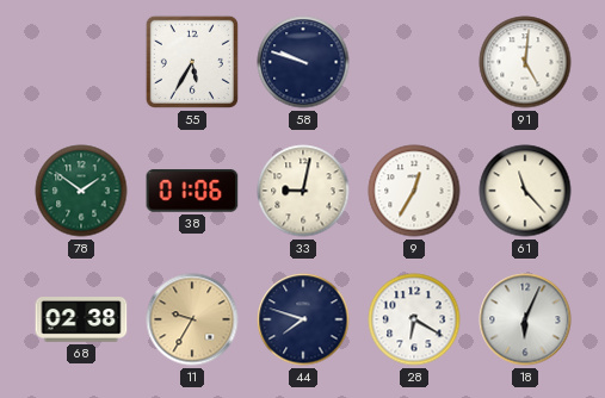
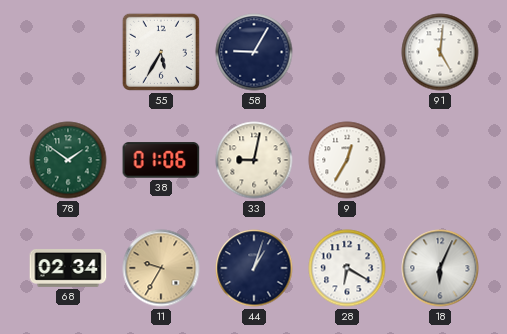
58: 9:48 -> 9:05
61: 11:23 -> none
68: 02:38 -> 02:34
44: 7:48 -> 1:03
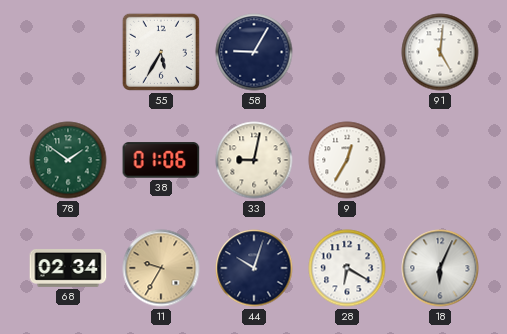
44: 1:03 -> 10:03
